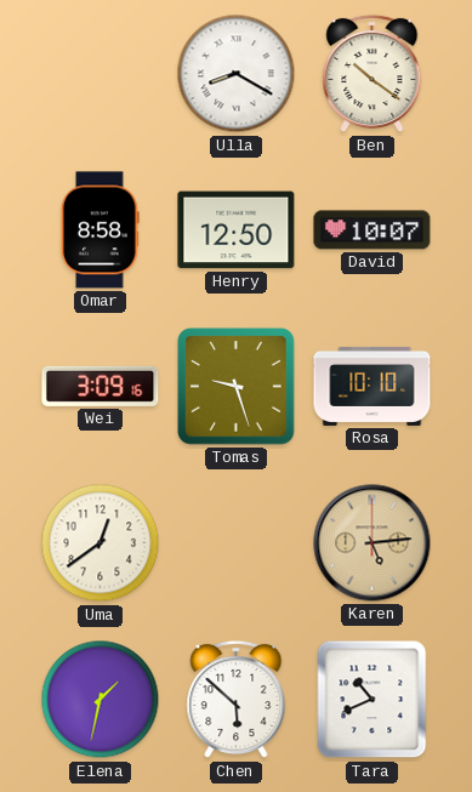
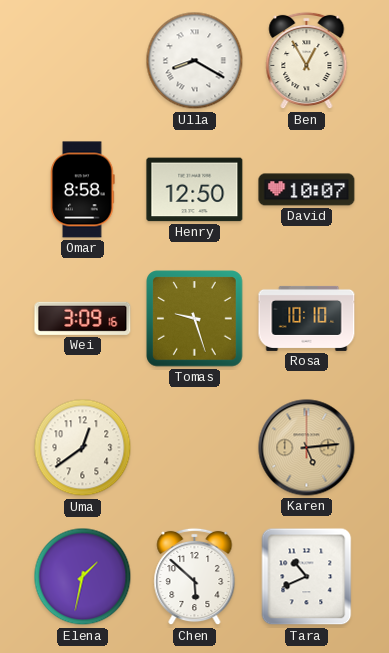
Ben: 10:21 -> 12:55
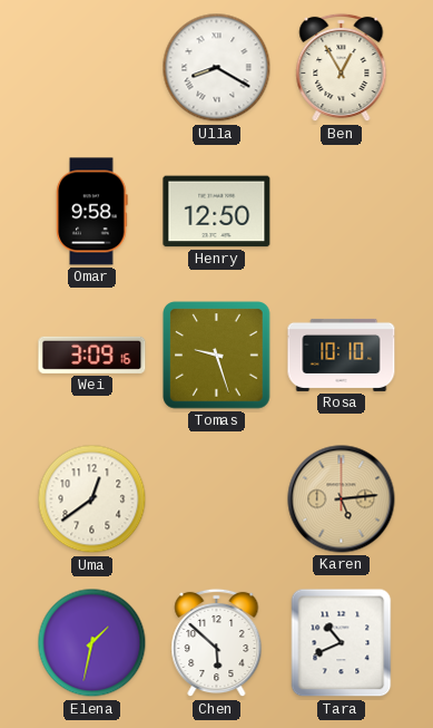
Omar: 8:58 -> 9:58
David: 10:07 -> none
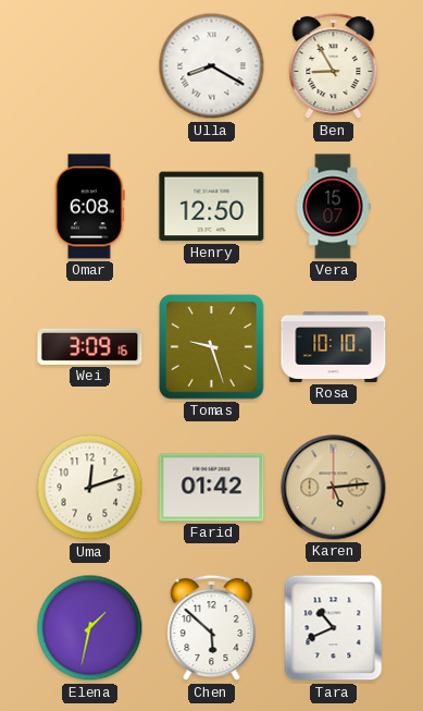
Ben: 12:55 -> 8:55
Omar: 9:58 -> 6:08
Vera: none -> 15:07
Uma: 12:39 -> 12:12
Farid: none -> 01:42
